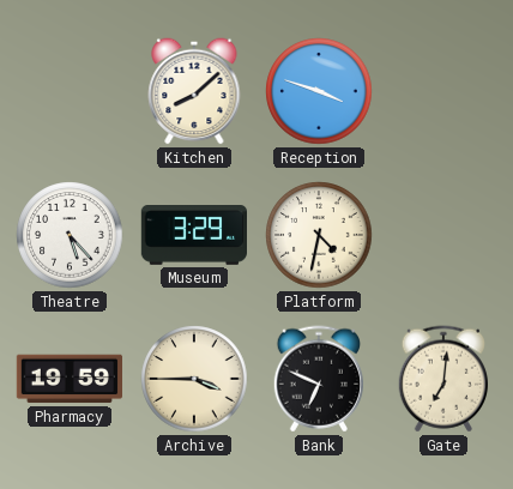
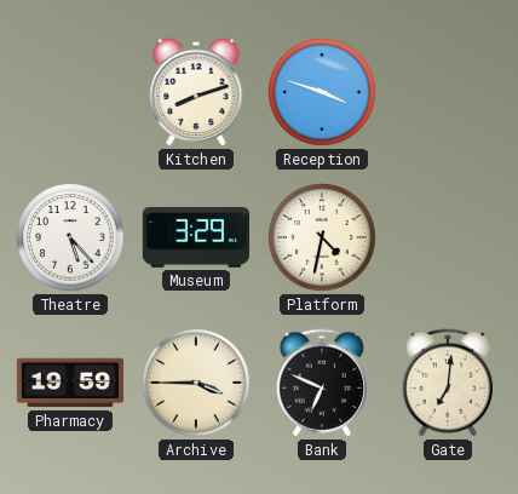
Kitchen: 8:08 -> 8:12
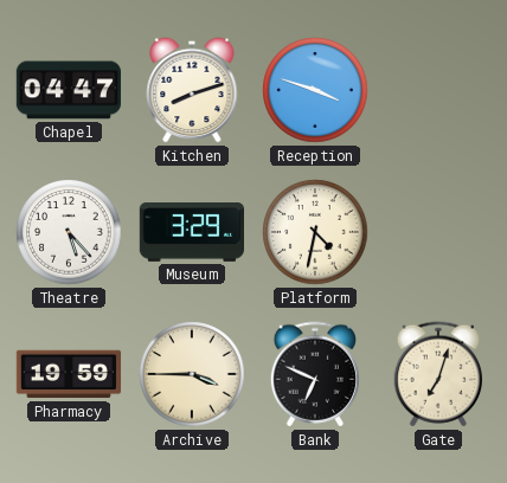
Chapel: none -> 04:47
Gate: 7:01 -> 7:03
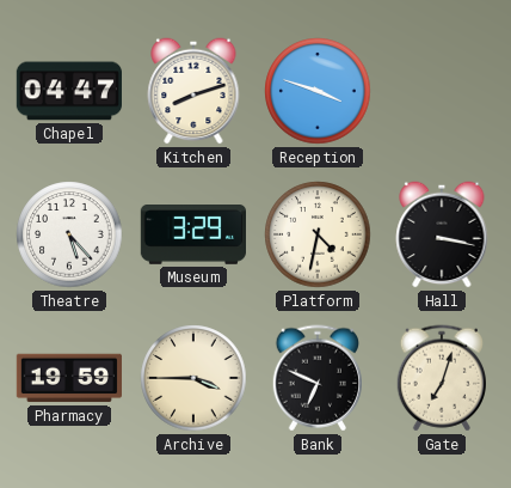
Hall: none -> 3:17
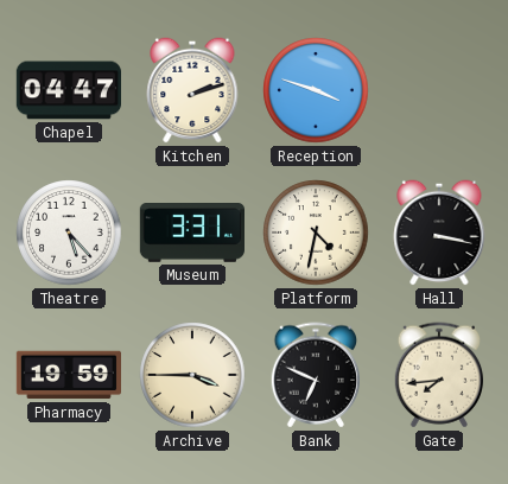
Kitchen: 8:12 -> 2:12
Museum: 3:29 -> 3:31
Gate: 7:03 -> 7:44
